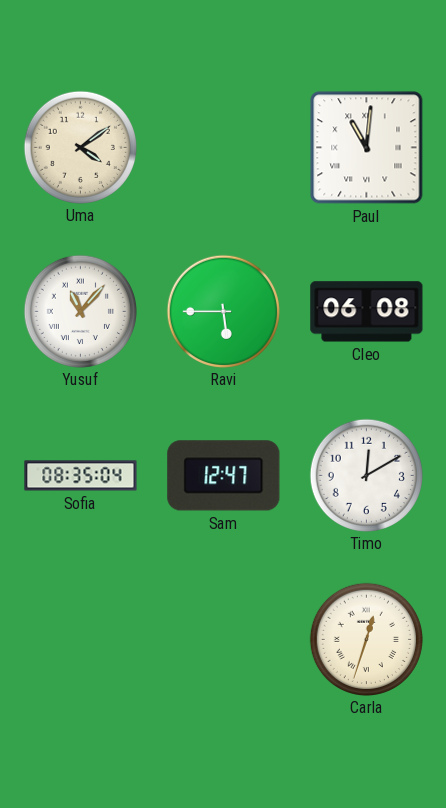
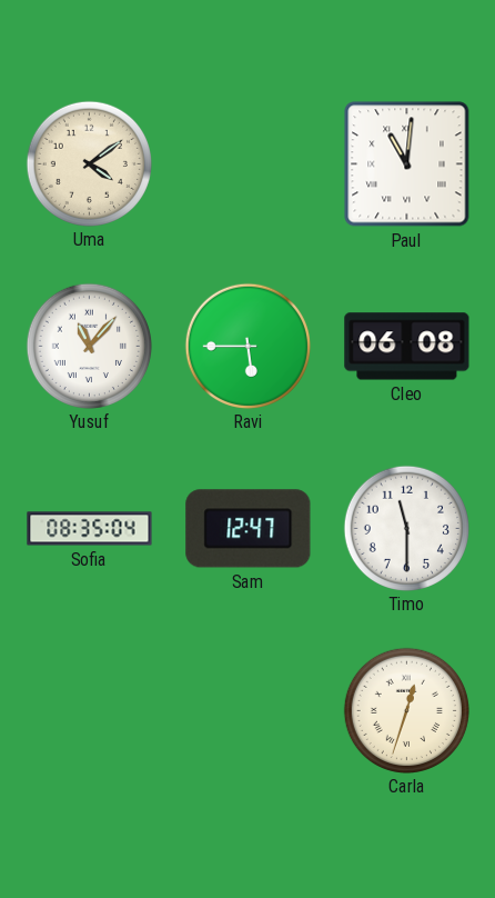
Timo: 12:10 -> 11:30
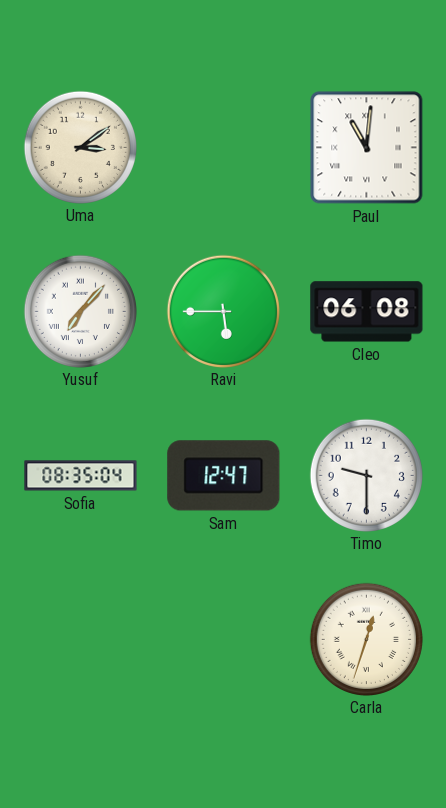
Uma: 4:09 -> 3:09
Yusuf: 11:07 -> 7:07
Timo: 11:30 -> 9:30
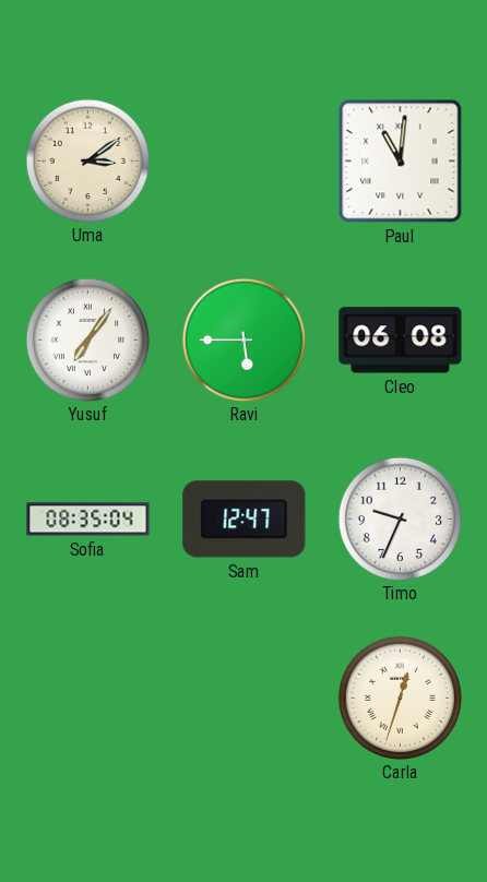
Yusuf: 7:07 -> 7:06
Timo: 9:30 -> 9:34
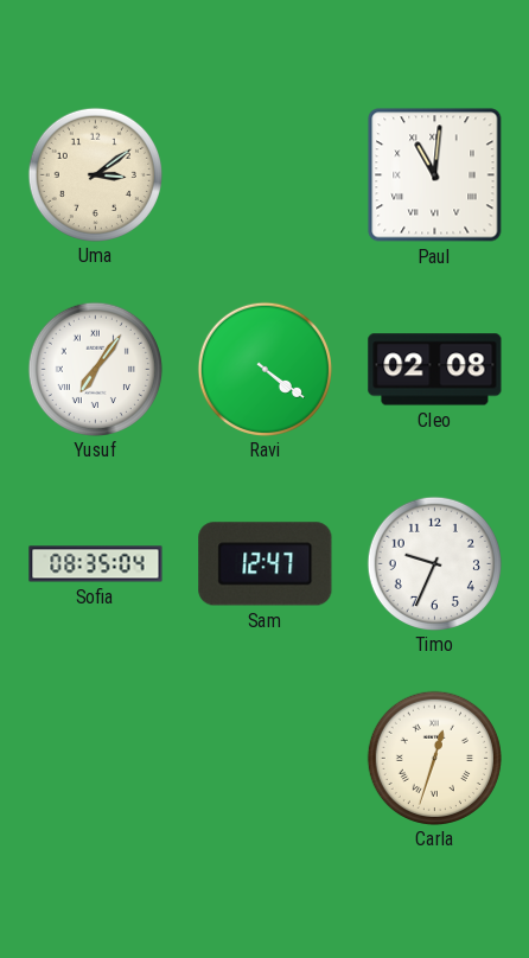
Ravi: 5:45 -> 4:21
Cleo: 06:08 -> 02:08
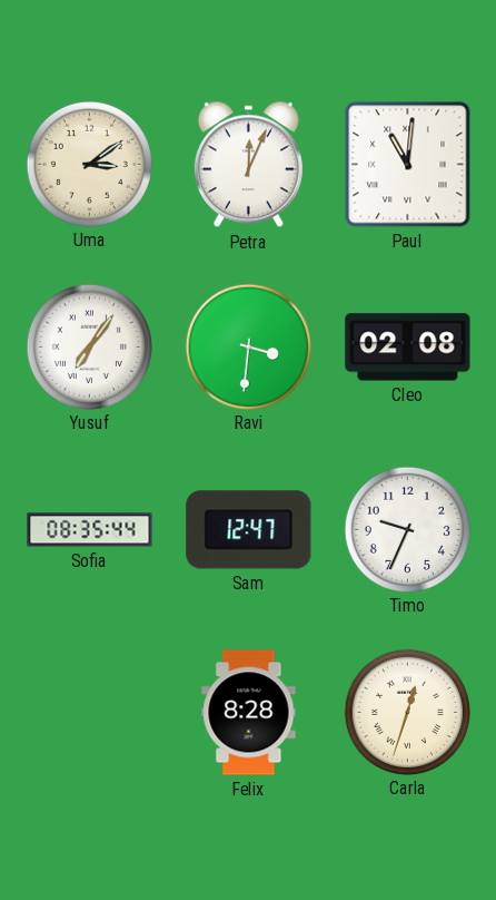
Petra: none -> 12:04
Ravi: 4:21 -> 3:31
Sofia: 08:35:04 -> 08:35:44
Felix: none -> 8:28
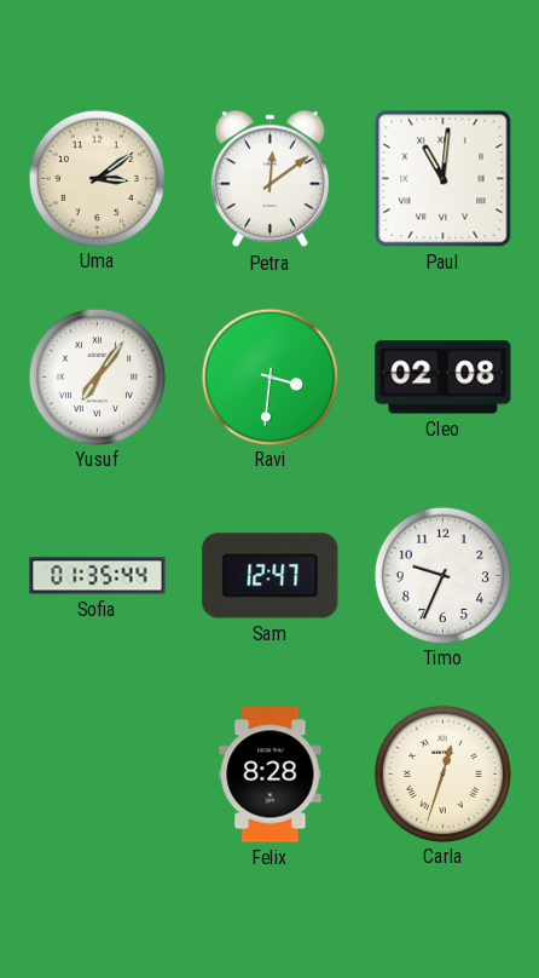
Petra: 12:04 -> 12:09
Sofia: 08:35 -> 01:35
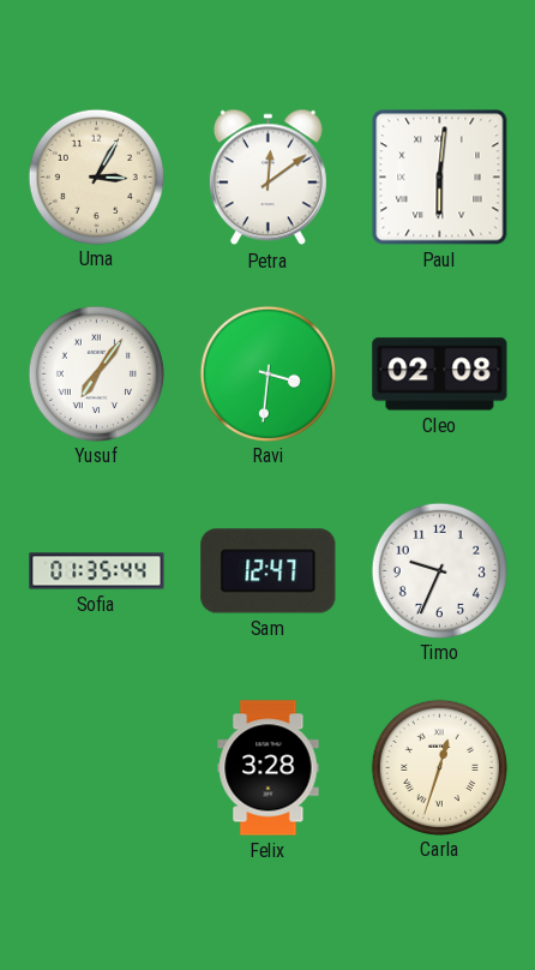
Uma: 3:09 -> 3:05
Paul: 11:01 -> 6:01
Felix: 8:28 -> 3:28
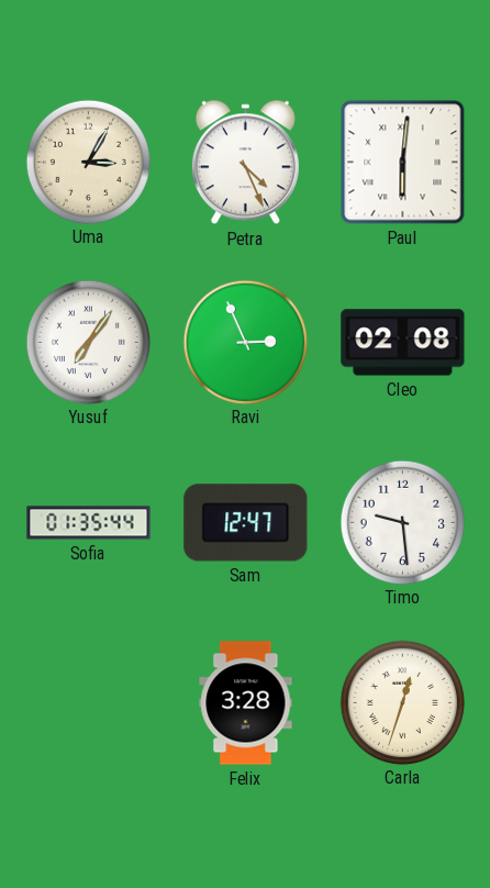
Petra: 12:09 -> 4:26
Ravi: 3:31 -> 2:56
Timo: 9:34 -> 9:29
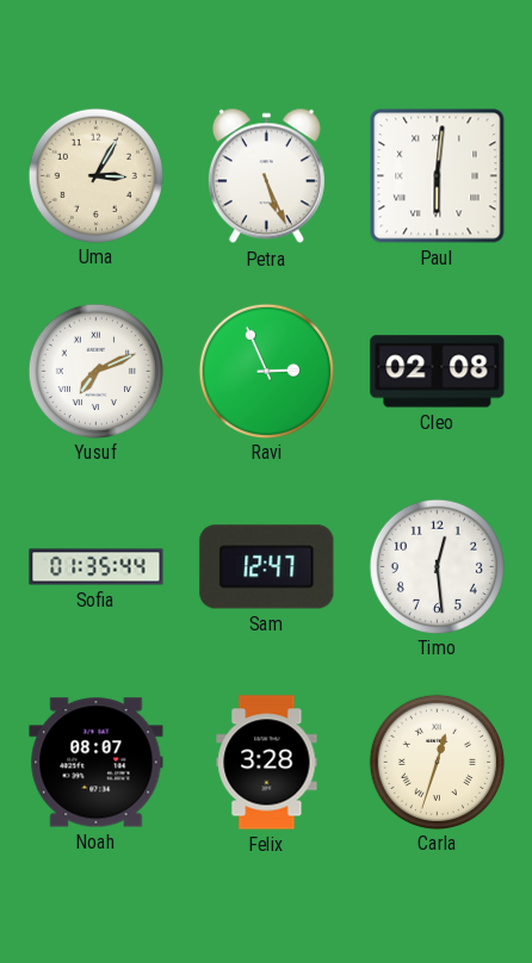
Petra: 4:26 -> 5:26
Yusuf: 7:06 -> 7:11
Timo: 9:29 -> 12:29
Noah: none -> 08:07
